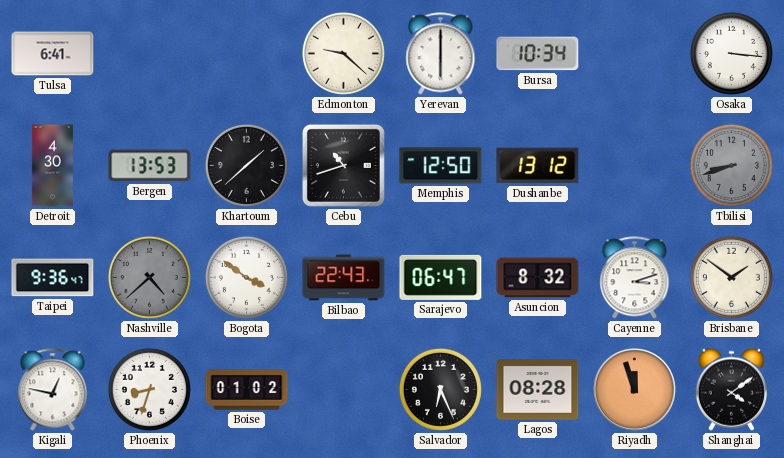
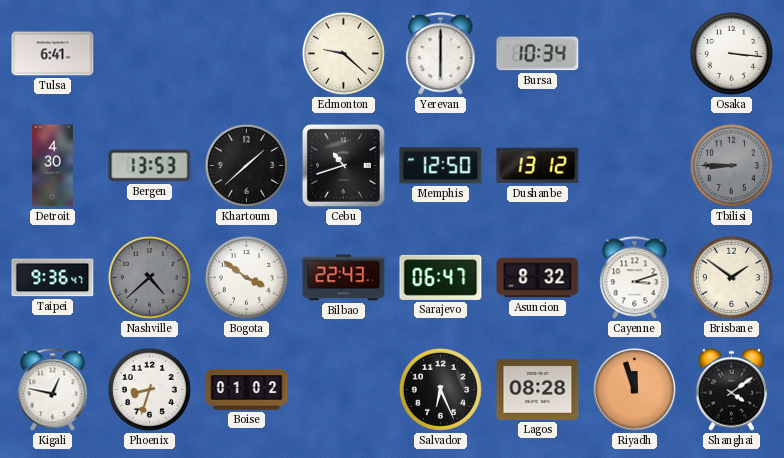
Tbilisi: 8:42 -> 8:45
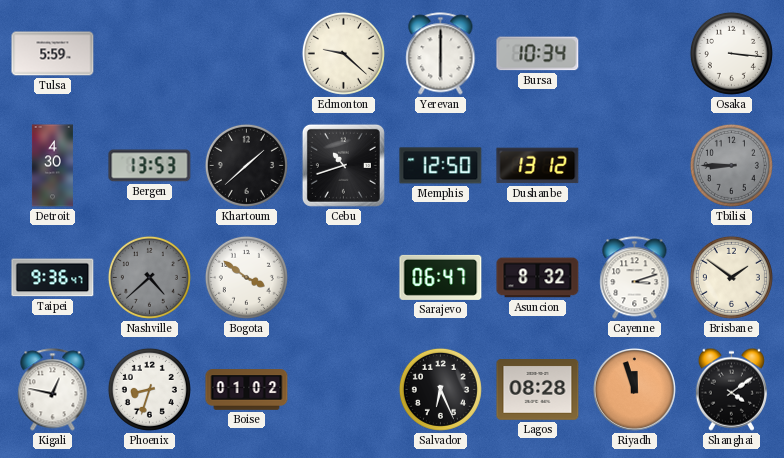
Tulsa: 6:41 -> 5:59
Bilbao: 22:43 -> none
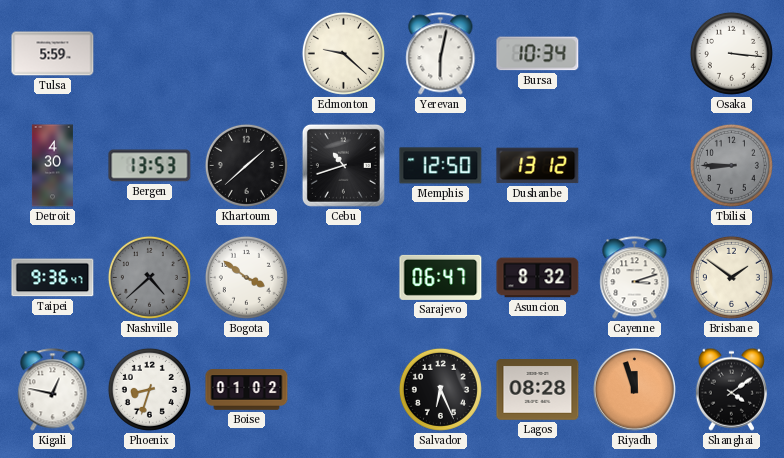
Yerevan: 6:00 -> 6:02
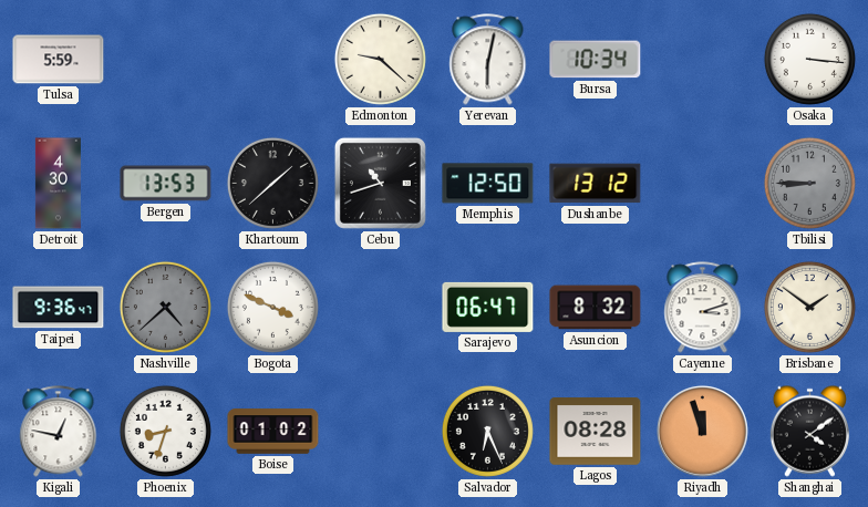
Bogota: 3:51 -> 3:49
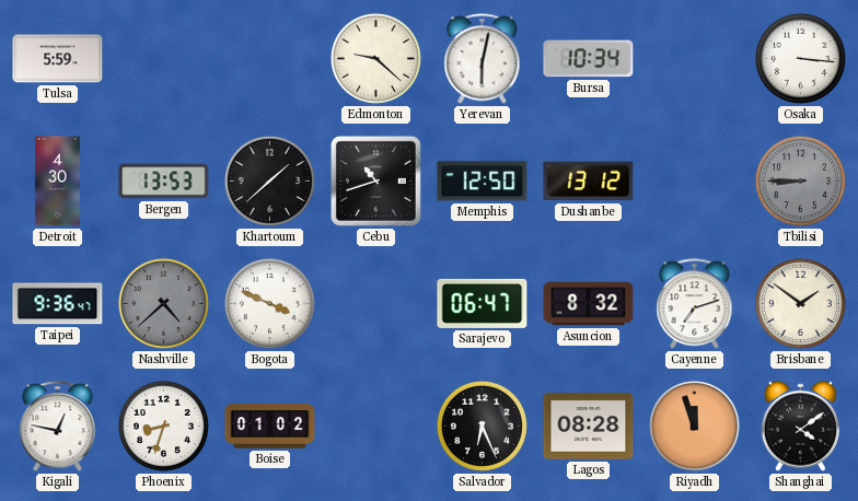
Cayenne: 3:12 -> 7:12
